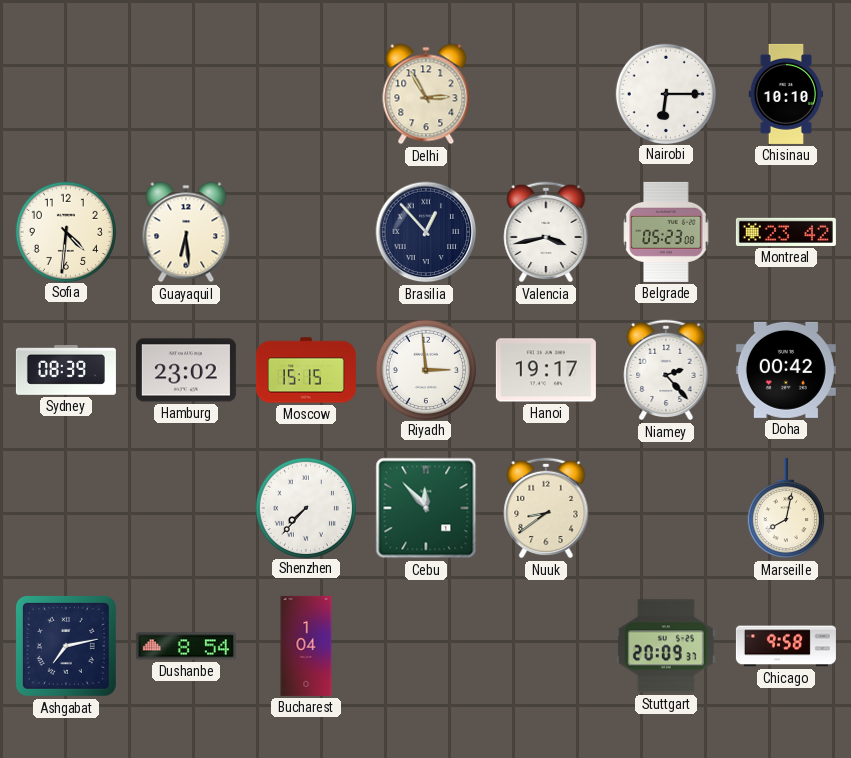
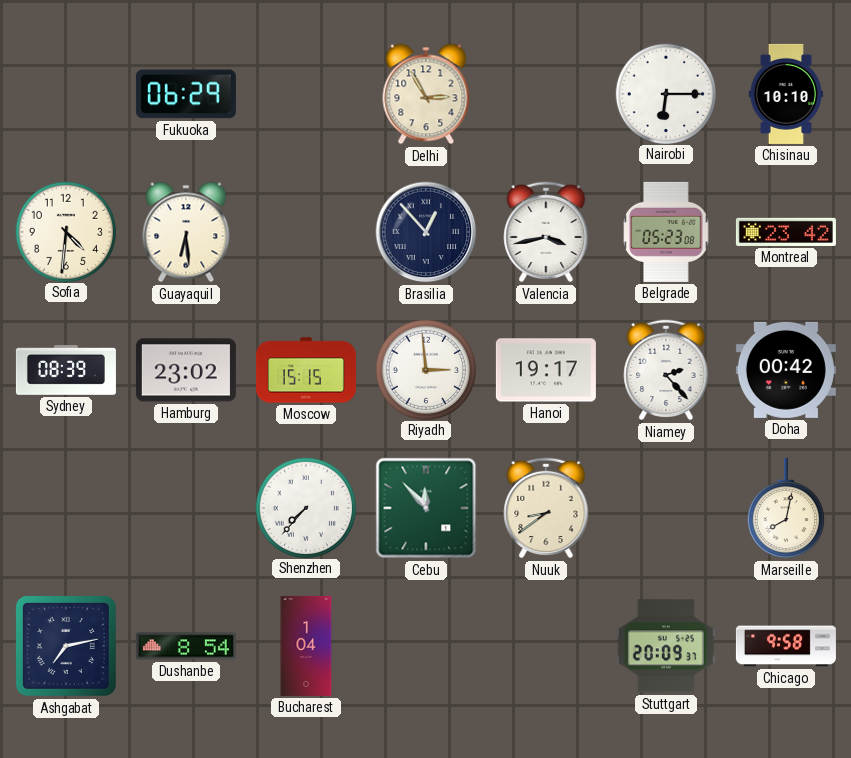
Fukuoka: none -> 06:29
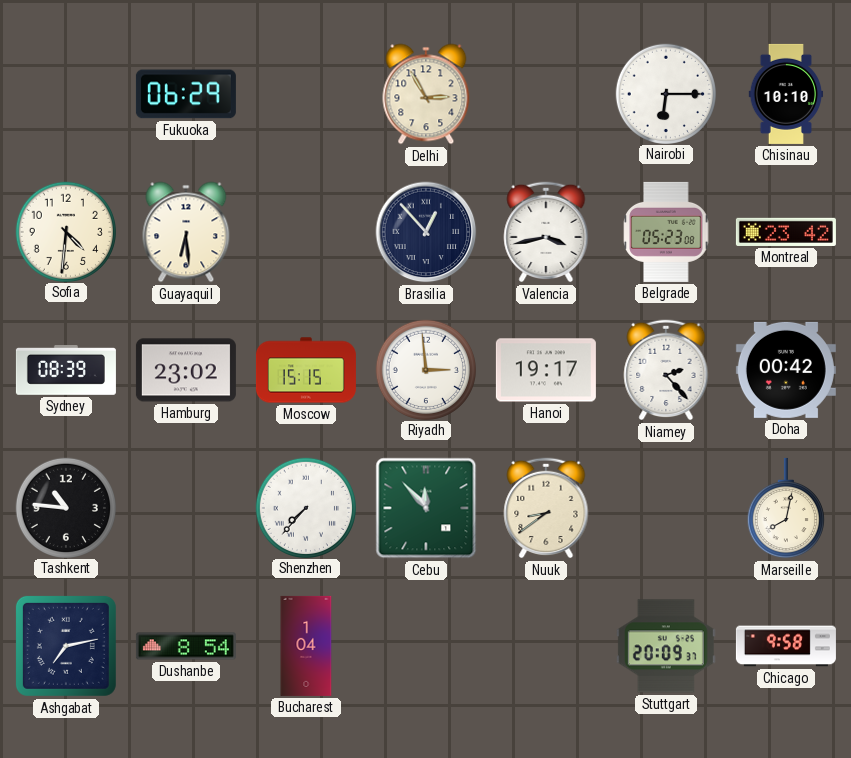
Tashkent: none -> 10:46
